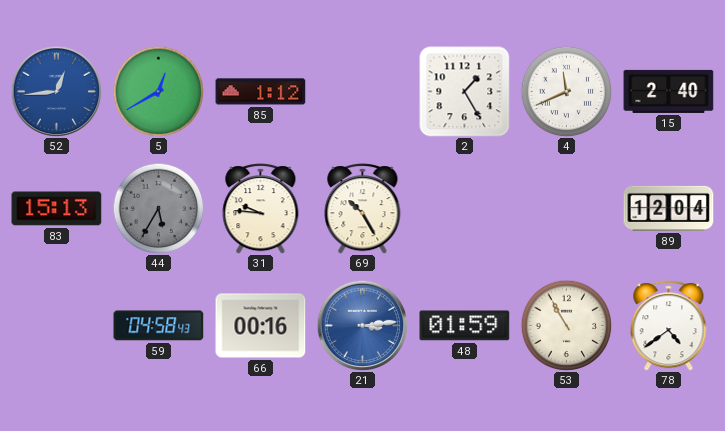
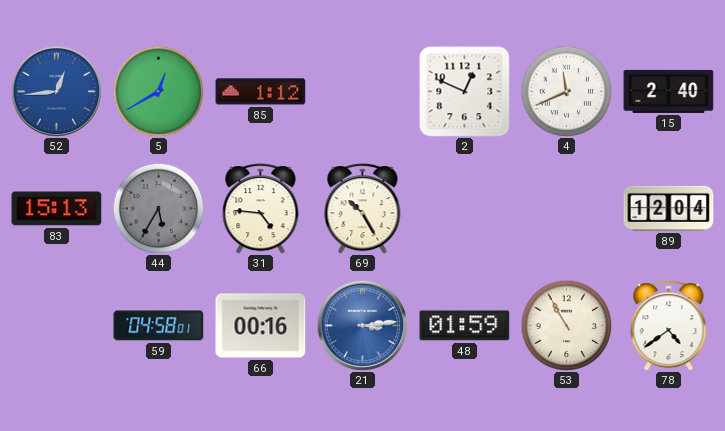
2: 1:25 -> 12:49
31: 9:46 -> 4:46
59: 04:58:43 -> 04:58:01
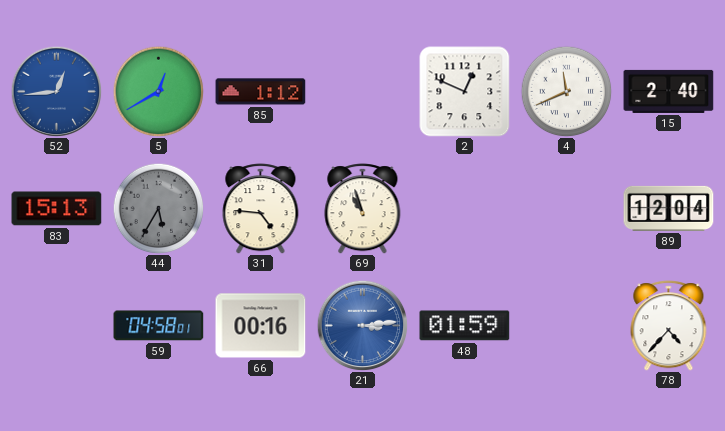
69: 10:25 -> 10:57
53: 10:55 -> none
78: 4:39 -> 4:37
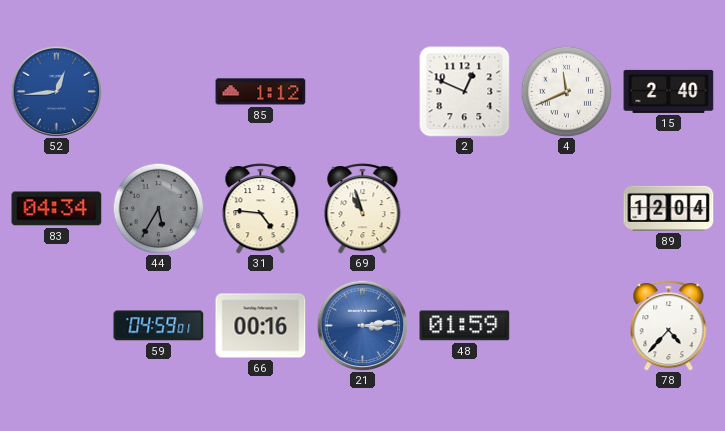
5: 12:40 -> none
83: 15:13 -> 04:34
59: 04:58 -> 04:59
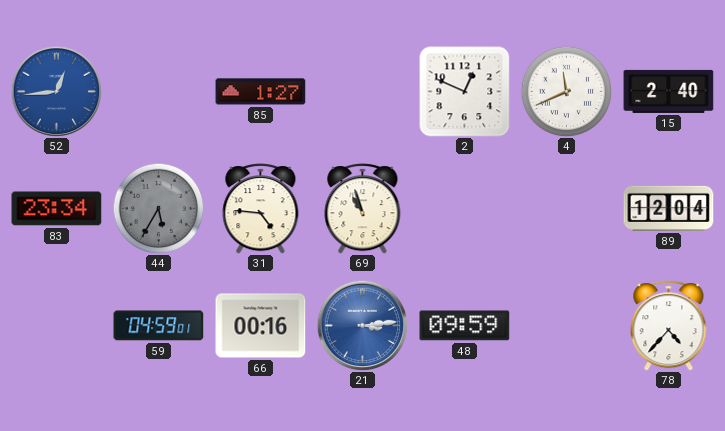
85: 1:12 -> 1:27
83: 04:34 -> 23:34
48: 01:59 -> 09:59
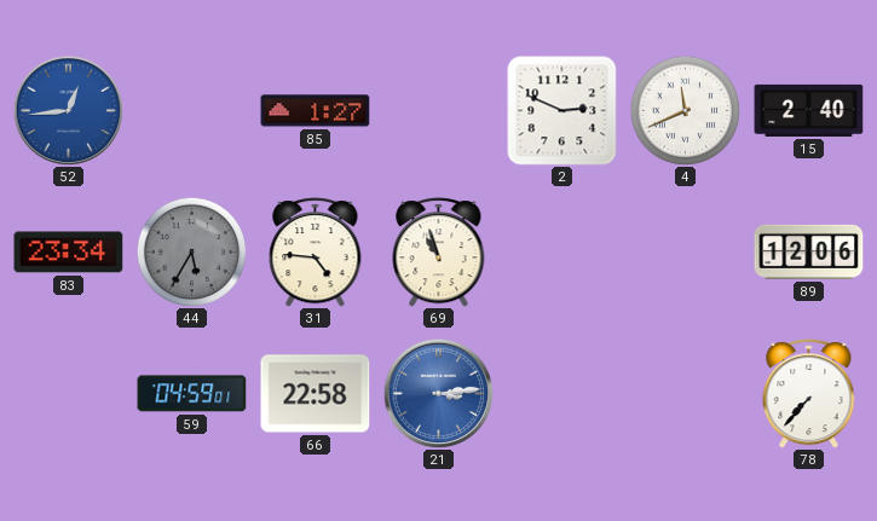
2: 12:49 -> 2:49
89: 12:04 -> 12:06
66: 00:16 -> 22:58
48: 09:59 -> none
78: 4:37 -> 7:37
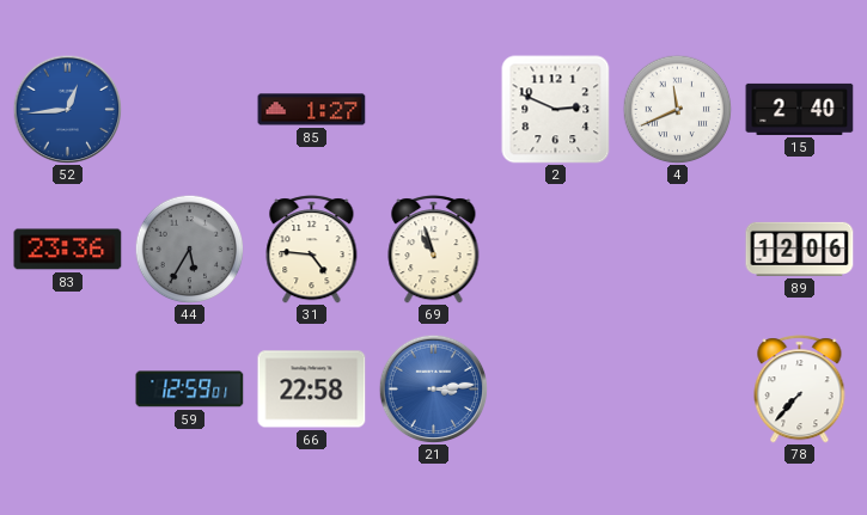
83: 23:34 -> 23:36
59: 04:59 -> 12:59
